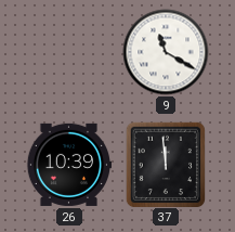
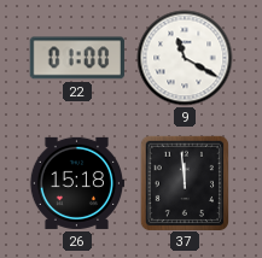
22: none -> 01:00
26: 10:39 -> 15:18
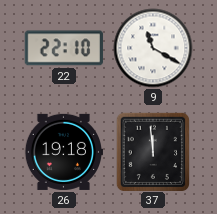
22: 01:00 -> 22:10
26: 15:18 -> 19:18
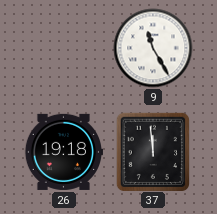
22: 22:10 -> none
9: 11:20 -> 11:25
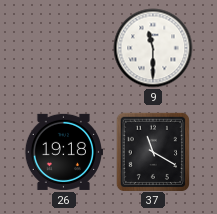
9: 11:25 -> 11:30
37: 11:59 -> 11:20
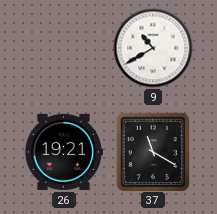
9: 11:30 -> 10:40
26: 19:18 -> 19:21
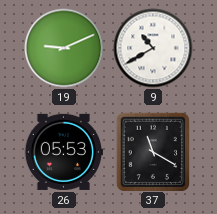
19: none -> 9:11
26: 19:21 -> 05:53
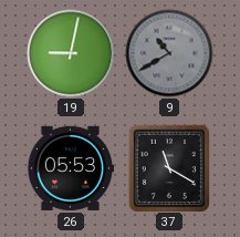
19: 9:11 -> 9:02
9 dial: white -> grey
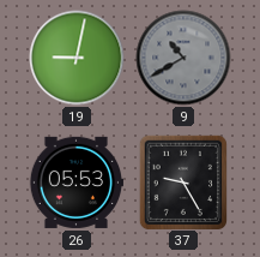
37: 11:20 -> 9:25
